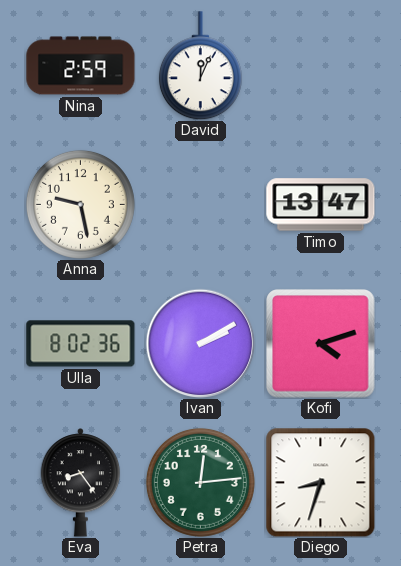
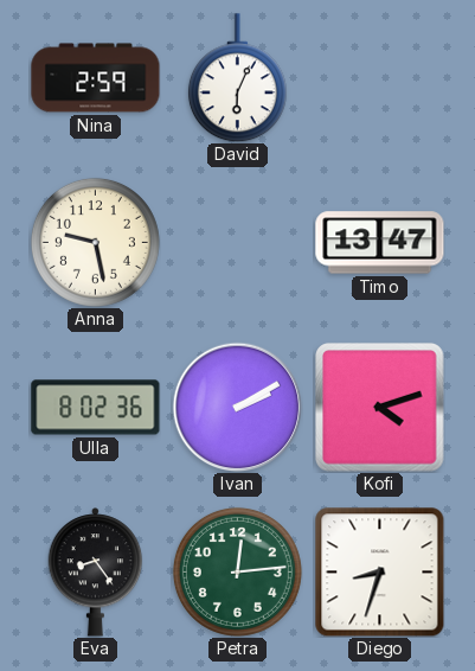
David: 12:04 -> 6:04
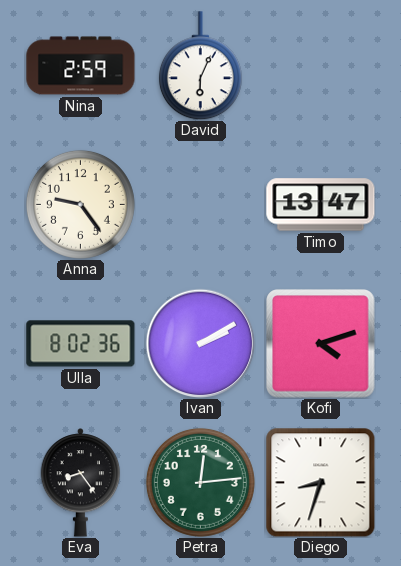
Anna: 9:28 -> 9:24
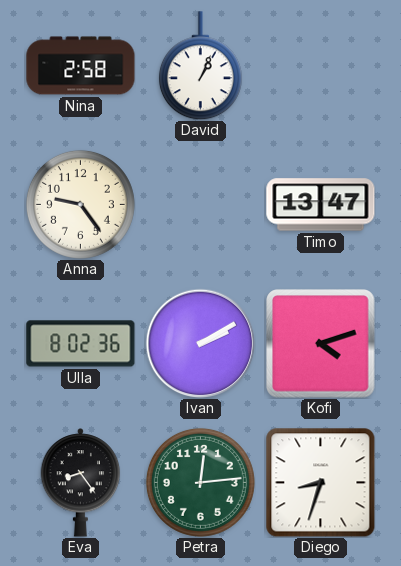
Nina: 2:59 -> 2:58
David: 6:04 -> 1:04
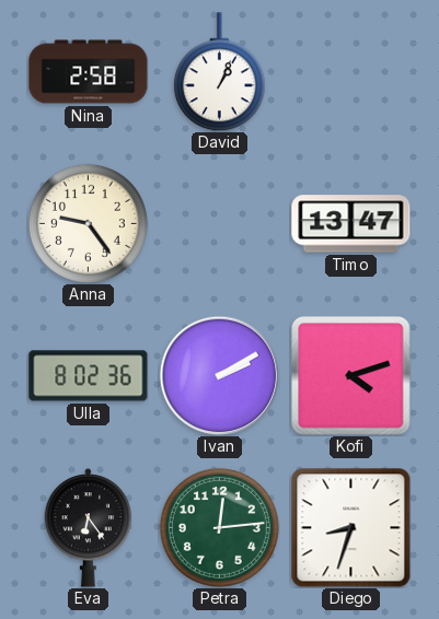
Eva: 8:24 -> 6:24
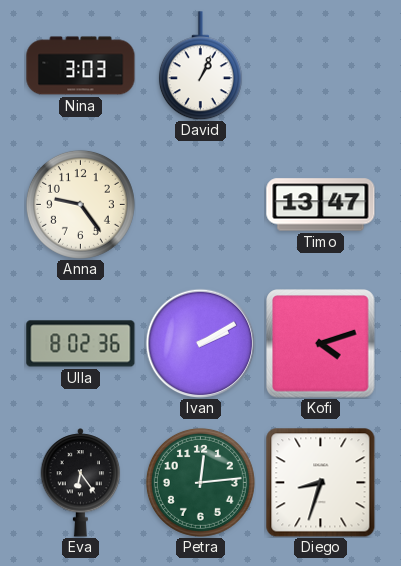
Nina: 2:58 -> 3:03
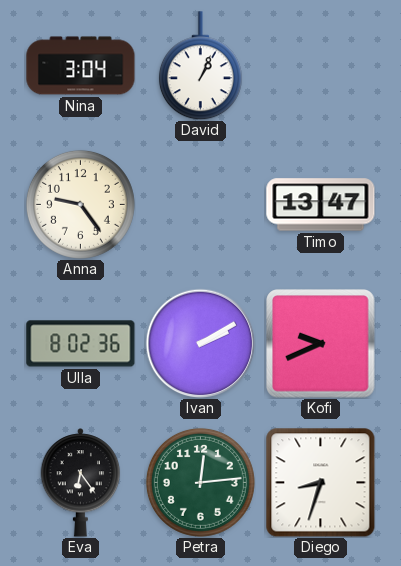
Nina: 3:03 -> 3:04
Kofi: 4:12 -> 9:41
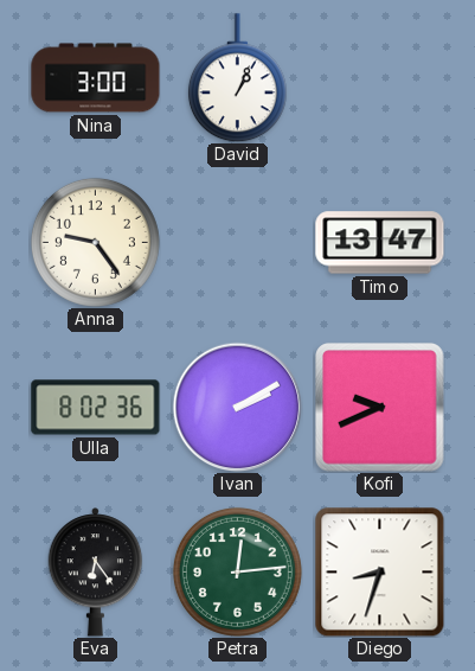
Nina: 3:04 -> 3:00
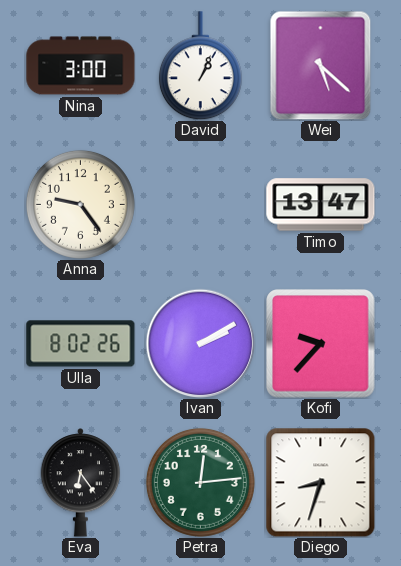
Wei: none -> 5:22
Ulla: 8:02:36 -> 8:02:26
Kofi: 9:41 -> 9:37
